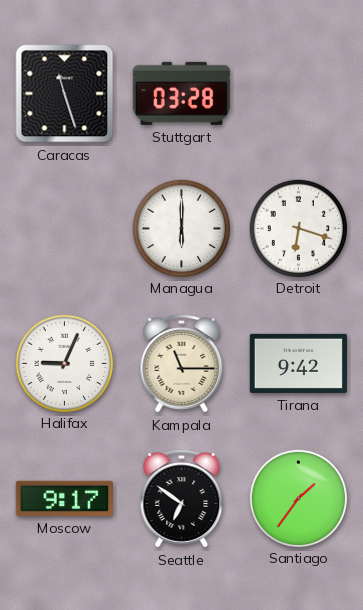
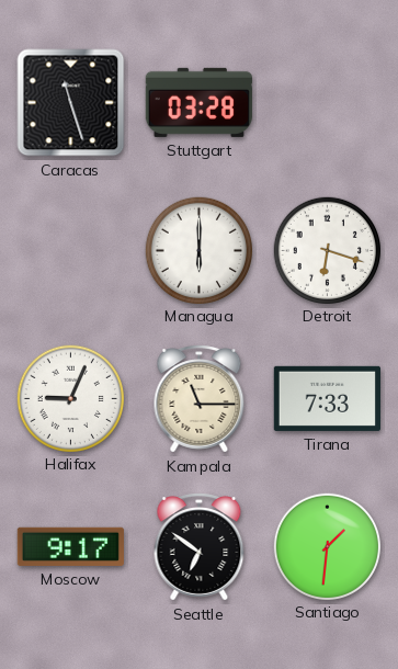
Tirana: 9:42 -> 7:33
Santiago: 1:36 -> 1:31
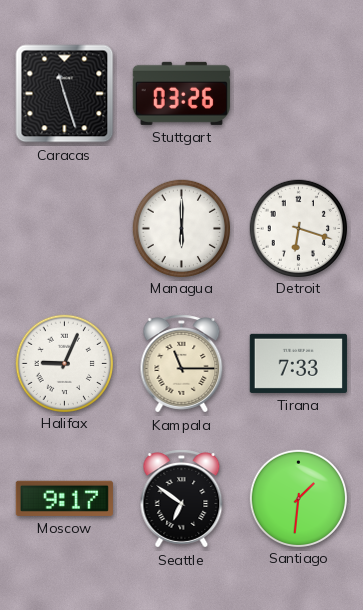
Stuttgart: 03:28 -> 03:26
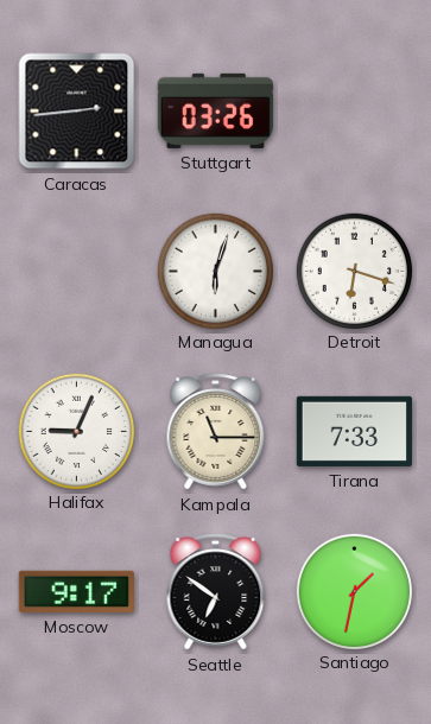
Caracas: 11:27 -> 2:44
Managua: 6:00 -> 6:03
Santiago: 1:31 -> 1:32
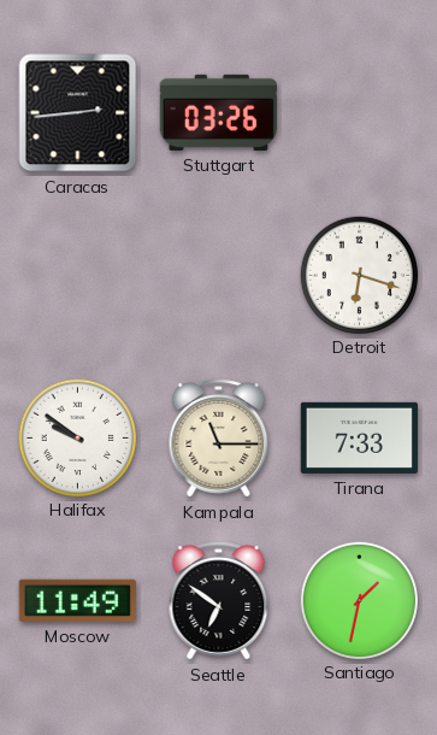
Managua: 6:03 -> none
Halifax: 9:04 -> 9:51
Moscow: 9:17 -> 11:49
